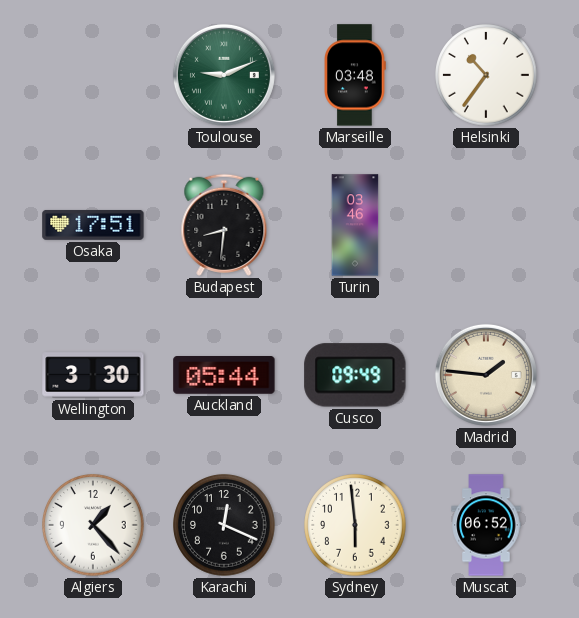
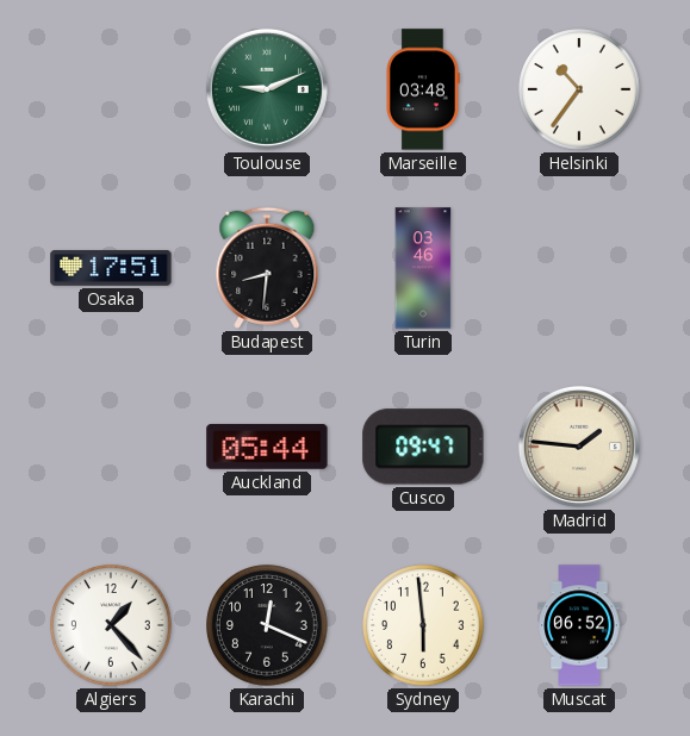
Wellington: 3:30 -> none
Cusco: 09:49 -> 09:47
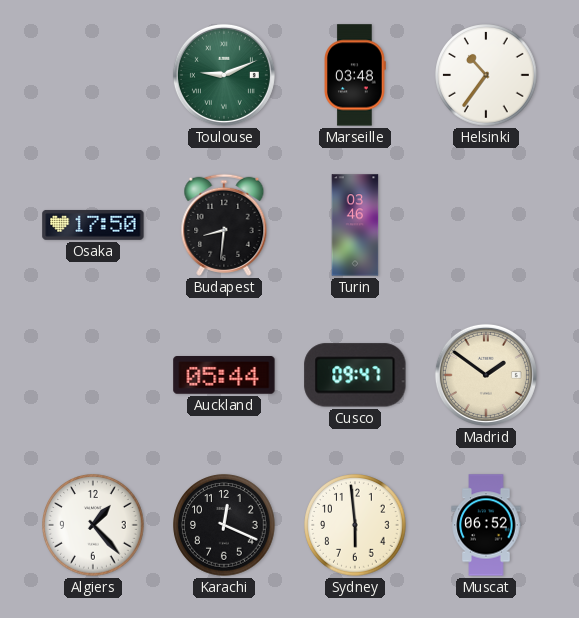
Osaka: 17:51 -> 17:50
Madrid: 1:46 -> 1:51
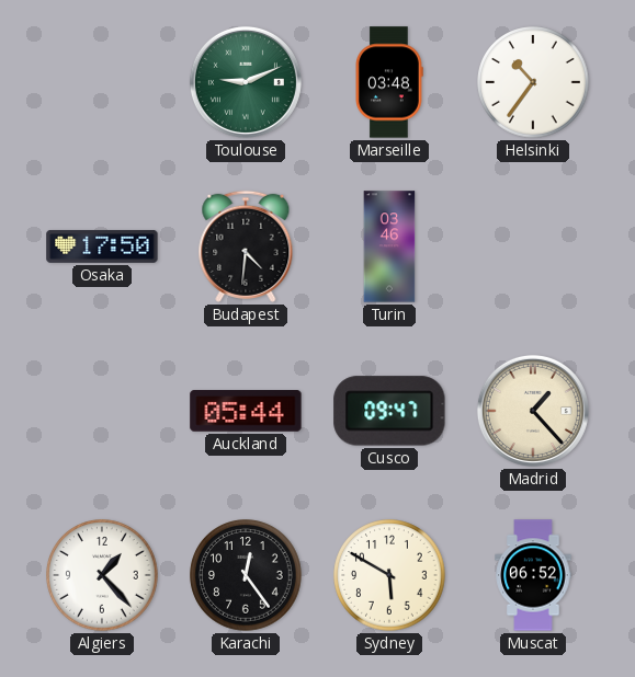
Budapest: 8:31 -> 4:31
Madrid: 1:51 -> 1:23
Karachi: 12:19 -> 12:24
Sydney: 5:59 -> 5:50
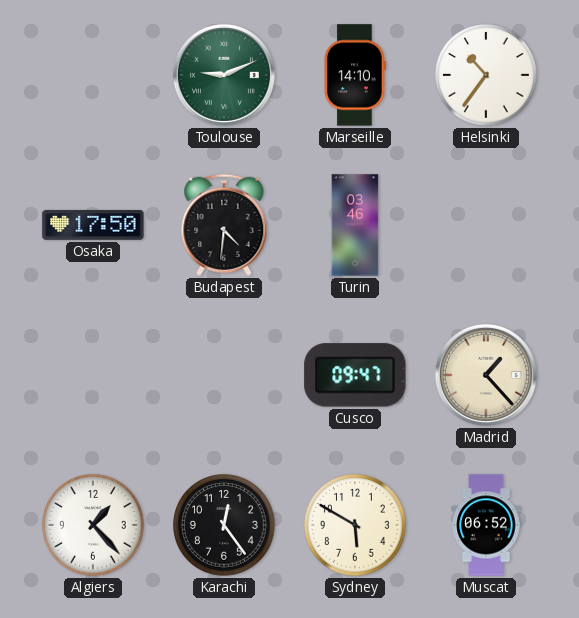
Marseille: 03:48 -> 14:10
Auckland: 05:44 -> none
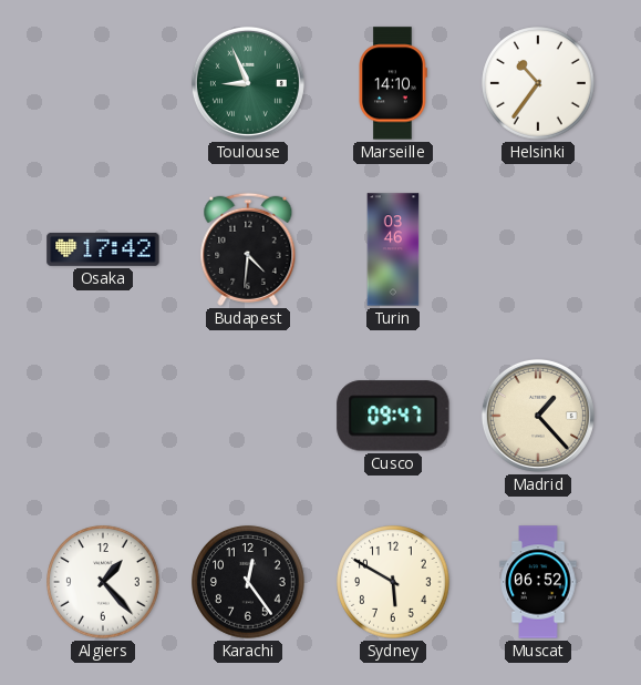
Toulouse: 9:11 -> 8:56
Osaka: 17:50 -> 17:42
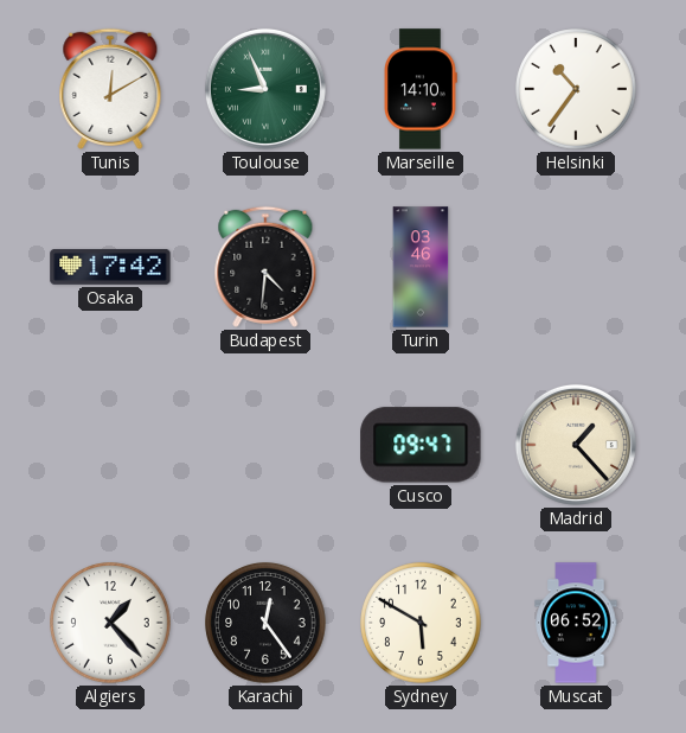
Tunis: none -> 12:10
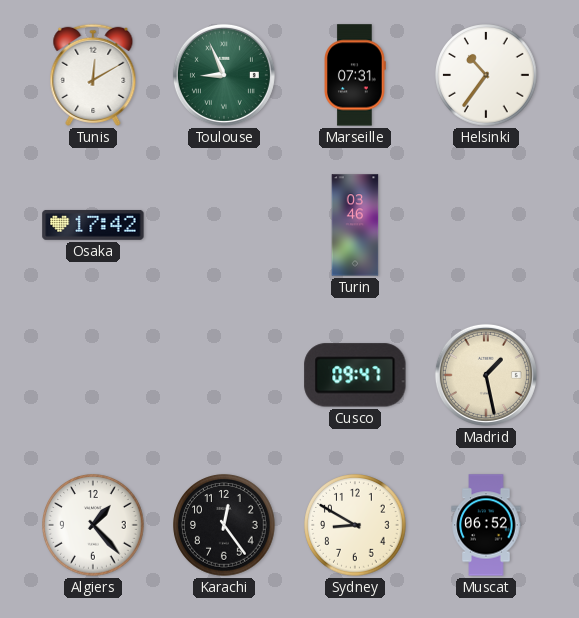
Marseille: 14:10 -> 07:31
Budapest: 4:31 -> none
Madrid: 1:23 -> 1:28
Sydney: 5:50 -> 8:50
